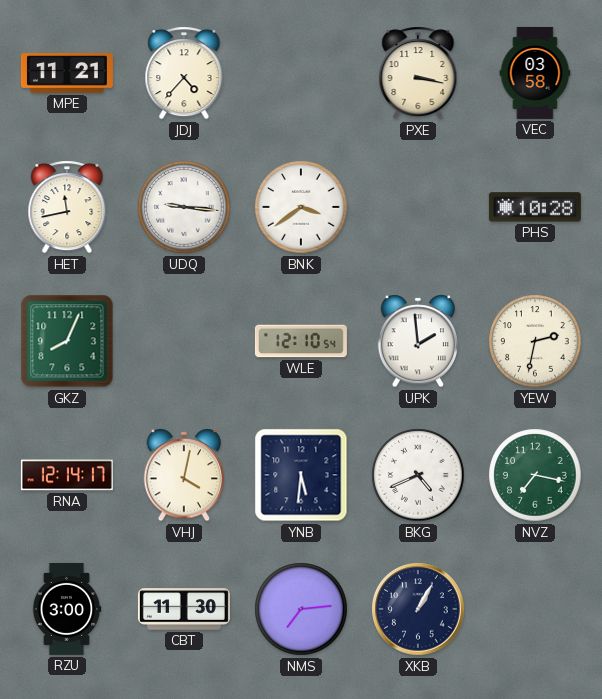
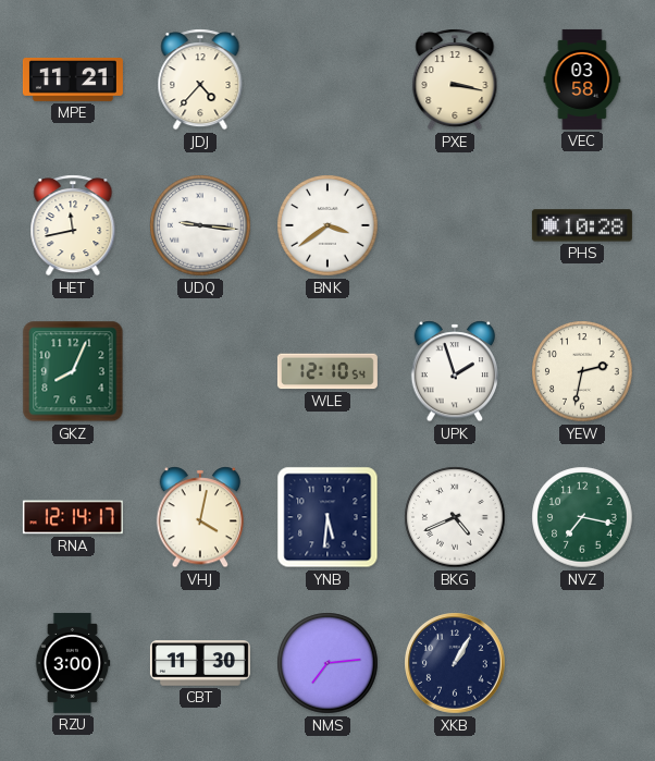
UPK: 1:59 -> 1:57
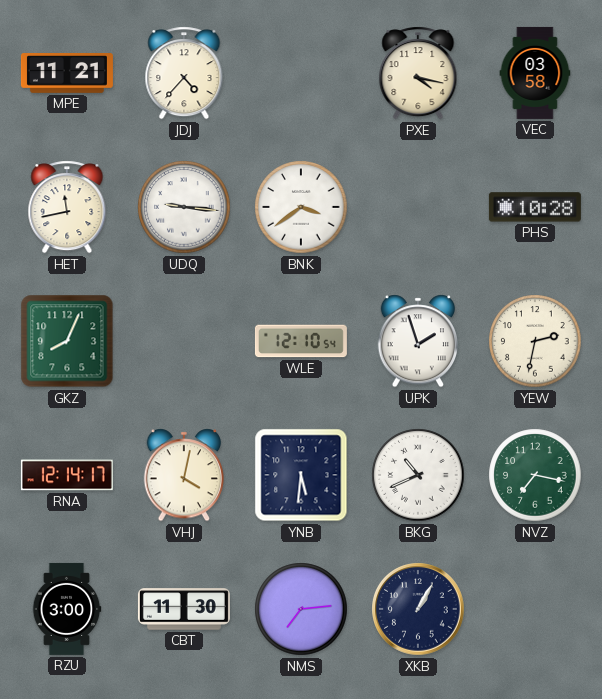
PXE: 3:17 -> 4:17
BKG: 4:41 -> 10:41
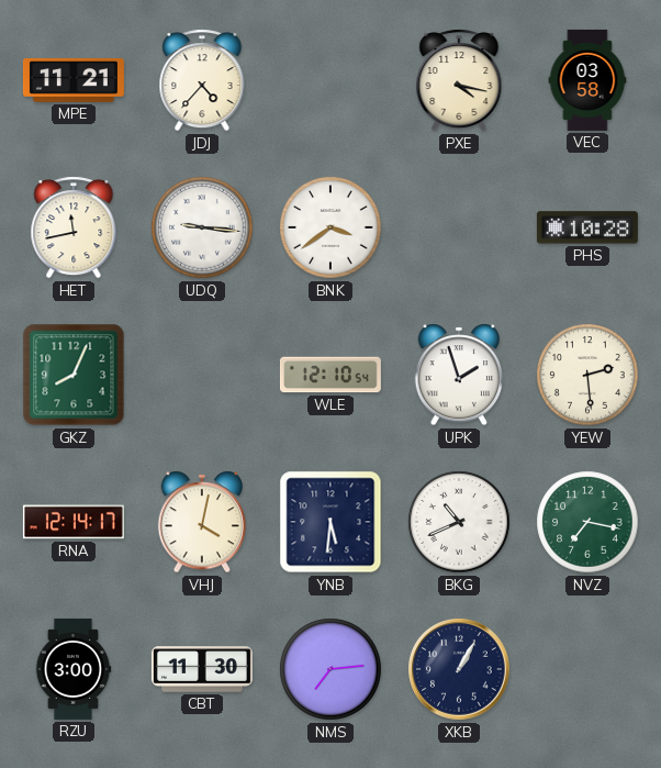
YEW: 2:32 -> 2:29
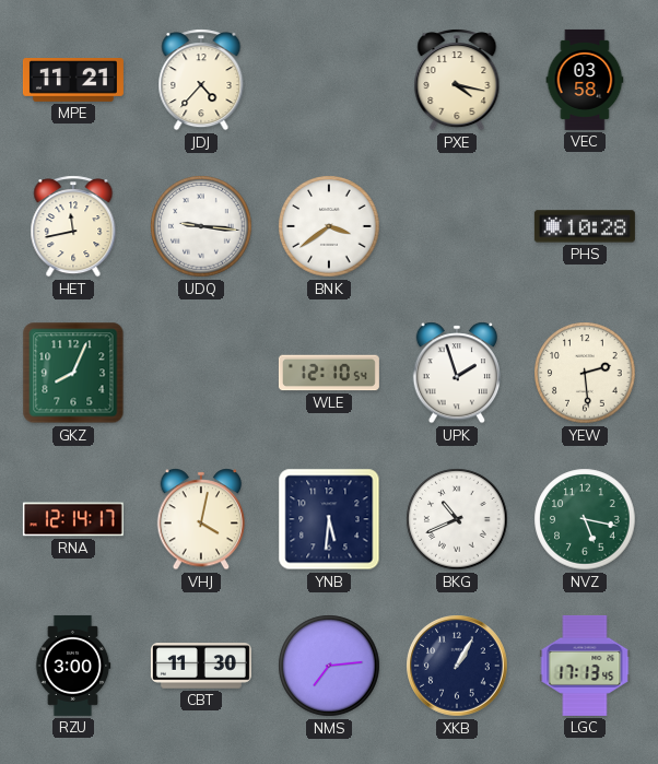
NVZ: 7:17 -> 5:17
LGC: none -> 17:13
